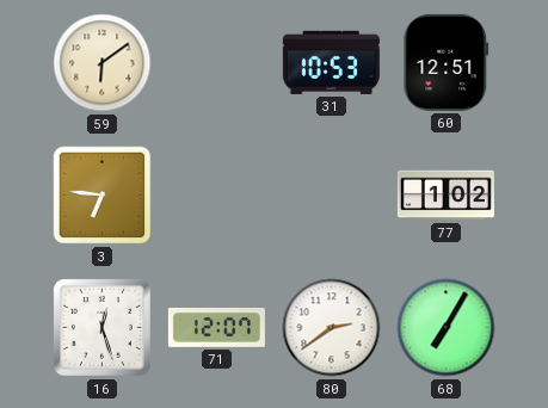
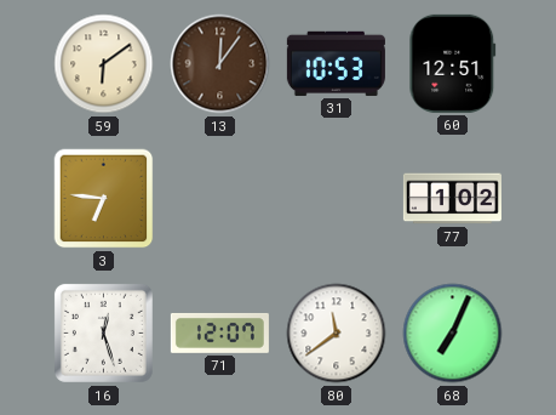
13: none -> 12:06
80: 2:39 -> 11:39
68: 7:05 -> 7:04
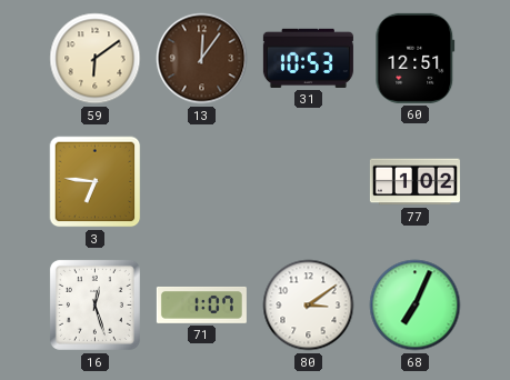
71: 12:07 -> 1:07
80: 11:39 -> 3:09
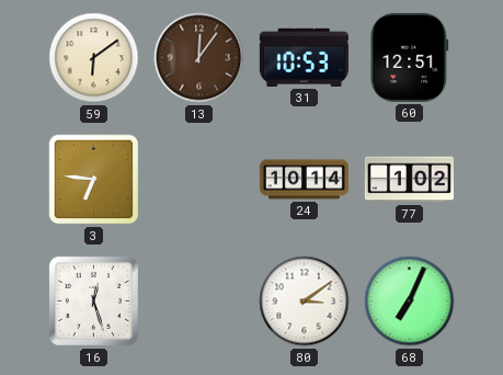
24: none -> 10:14
71: 1:07 -> none
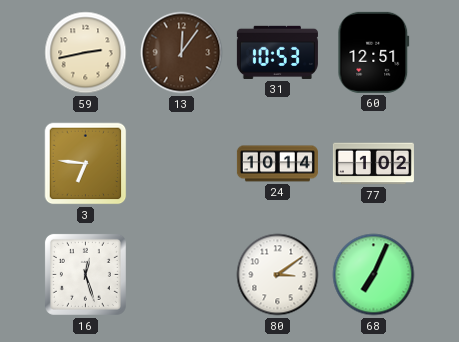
59: 6:09 -> 2:43
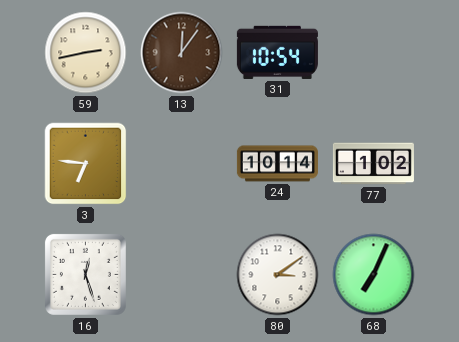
31: 10:53 -> 10:54
60: 12:51 -> none
